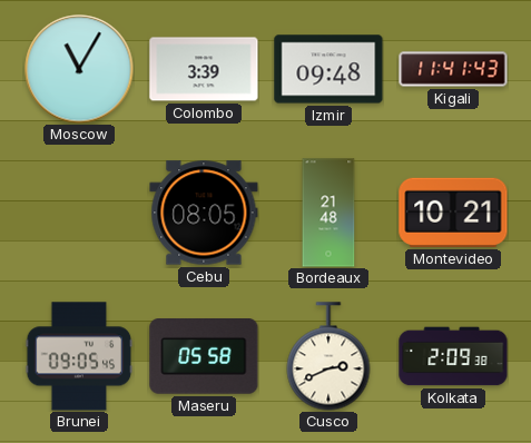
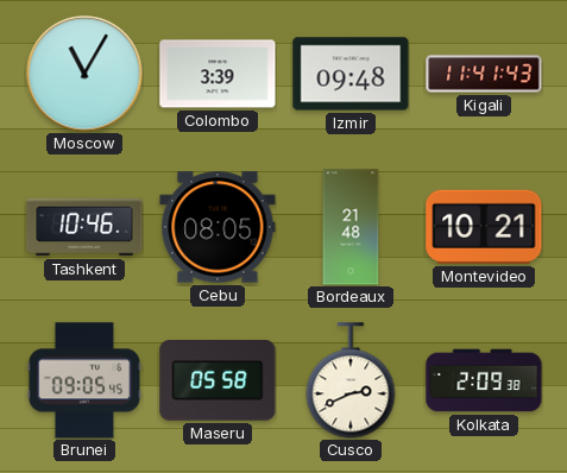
Tashkent: none -> 10:46
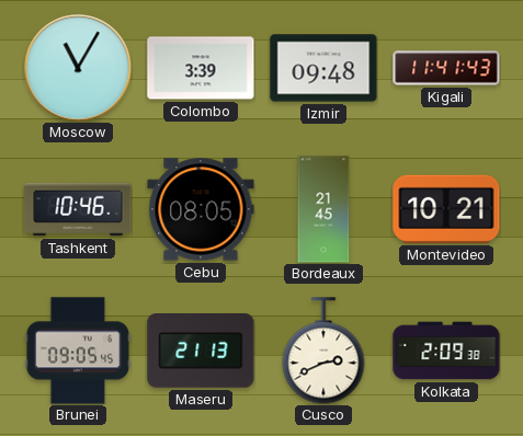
Bordeaux: 21:48 -> 21:45
Maseru: 05:58 -> 21:13
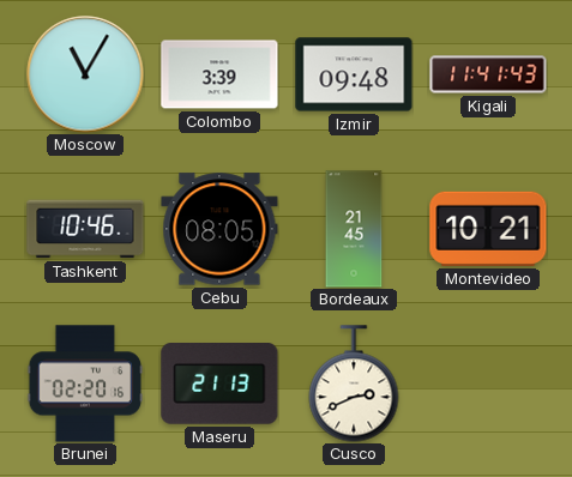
Brunei: 09:05 -> 02:20
Kolkata: 2:09 -> none
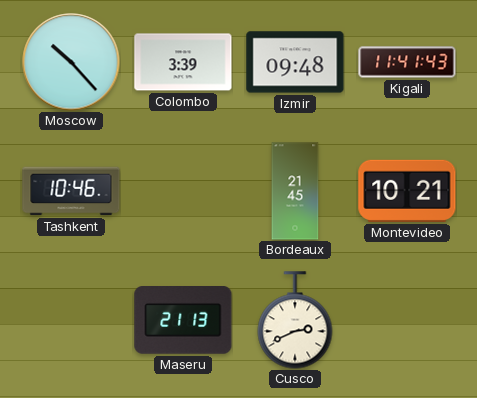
Moscow: 11:05 -> 10:23
Cebu: 08:05 -> none
Brunei: 02:20 -> none
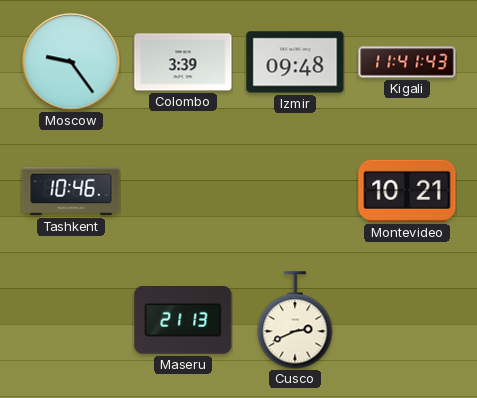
Moscow: 10:23 -> 9:24
Bordeaux: 21:45 -> none
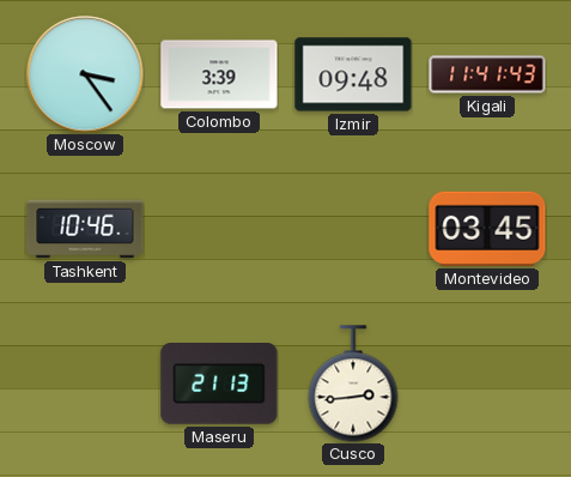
Moscow: 9:24 -> 3:24
Montevideo: 10:21 -> 03:45
Cusco: 2:41 -> 2:44
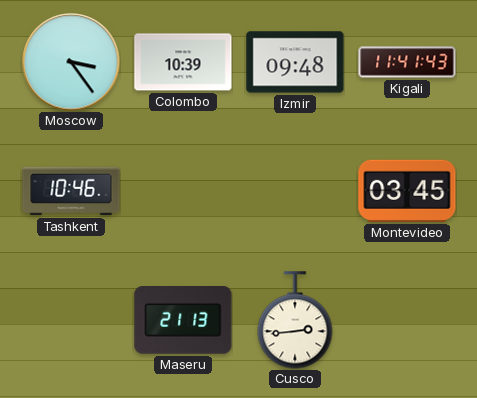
Colombo: 3:39 -> 10:39
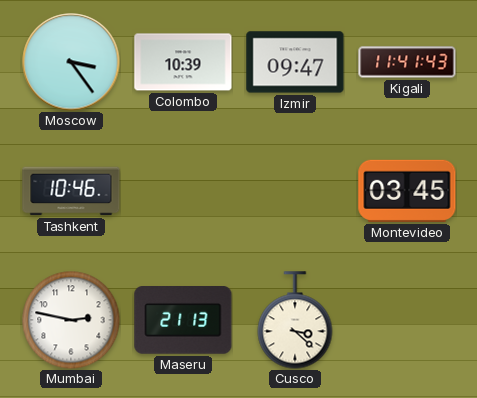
Izmir: 09:48 -> 09:47
Mumbai: none -> 2:47
Cusco: 2:44 -> 3:22
